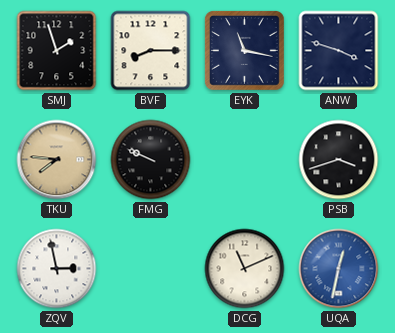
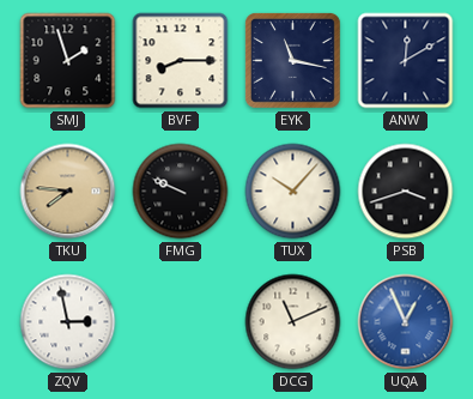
ANW: 3:48 -> 12:10
TUX: none -> 10:07
UQA: 12:32 -> 12:56
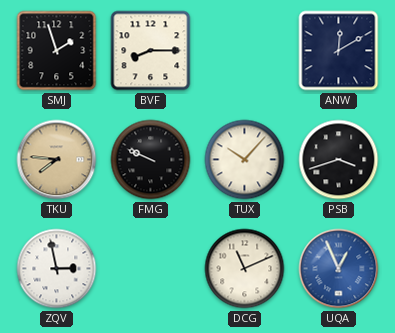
EYK: 11:17 -> none
